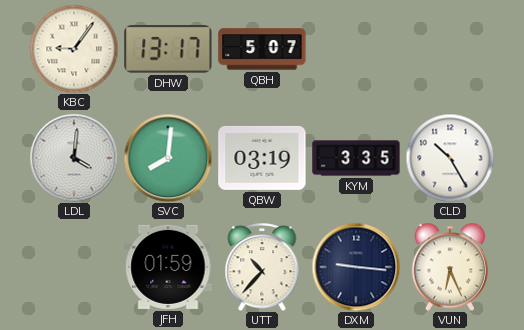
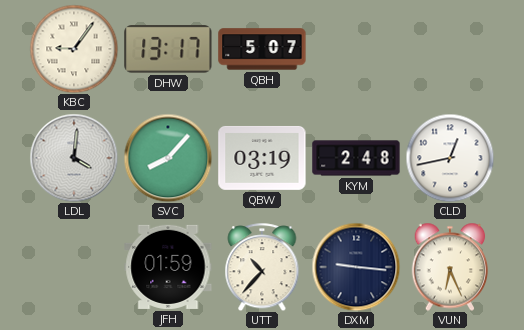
SVC: 8:01 -> 8:07
KYM: 3:35 -> 2:48
CLD: 10:25 -> 12:43
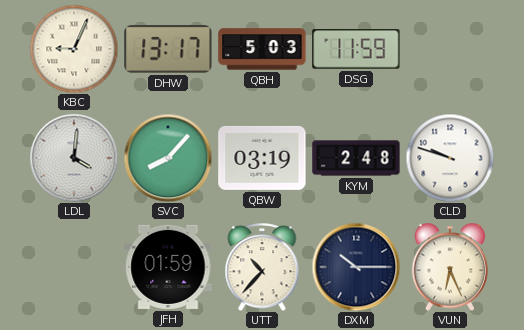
KBC: 9:06 -> 9:04
QBH: 5:07 -> 5:03
DSG: none -> 11:59
CLD: 12:43 -> 9:48
DXM: 9:16 -> 10:15
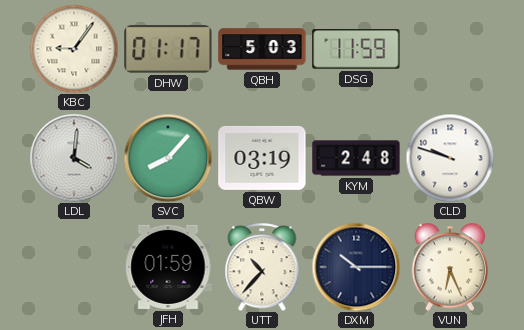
KBC: 9:04 -> 9:06
DHW: 13:17 -> 01:17
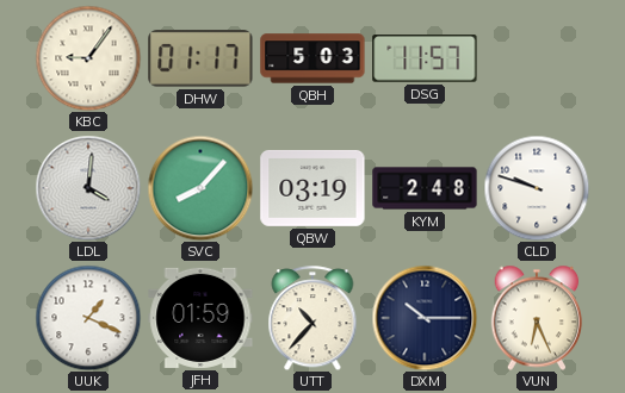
DSG: 11:59 -> 11:57
UUK: none -> 1:19
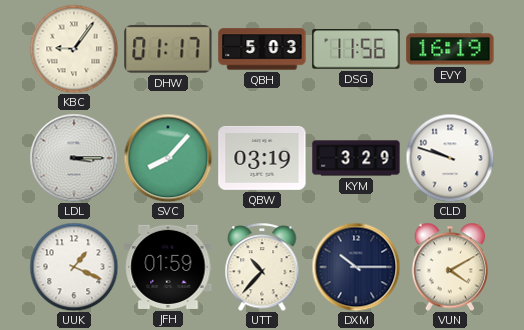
DSG: 11:57 -> 11:56
EVY: none -> 16:19
LDL: 4:01 -> 3:15
KYM: 2:48 -> 3:29
VUN: 6:26 -> 4:10
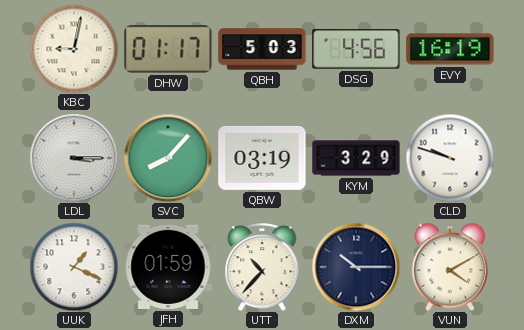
KBC: 9:06 -> 9:02
DSG: 11:56 -> 4:56
